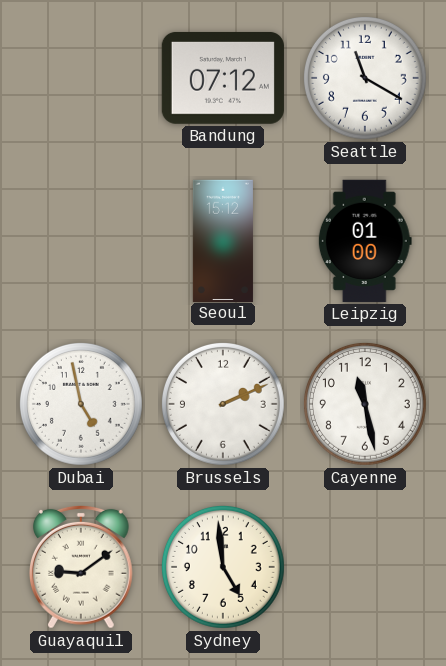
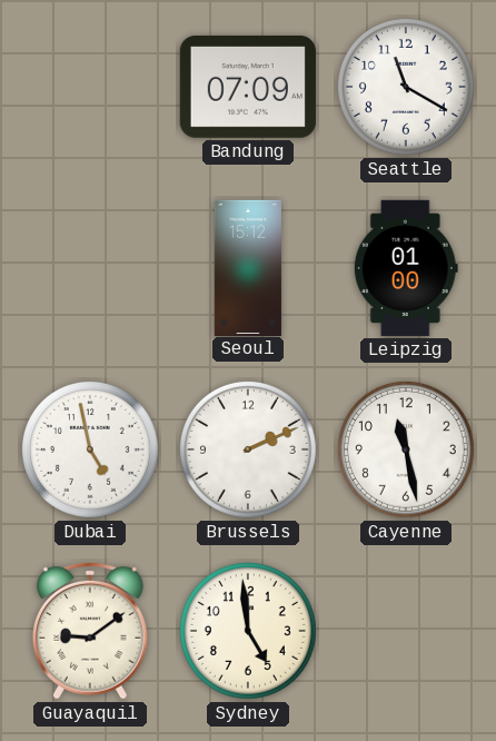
Bandung: 07:12 -> 07:09
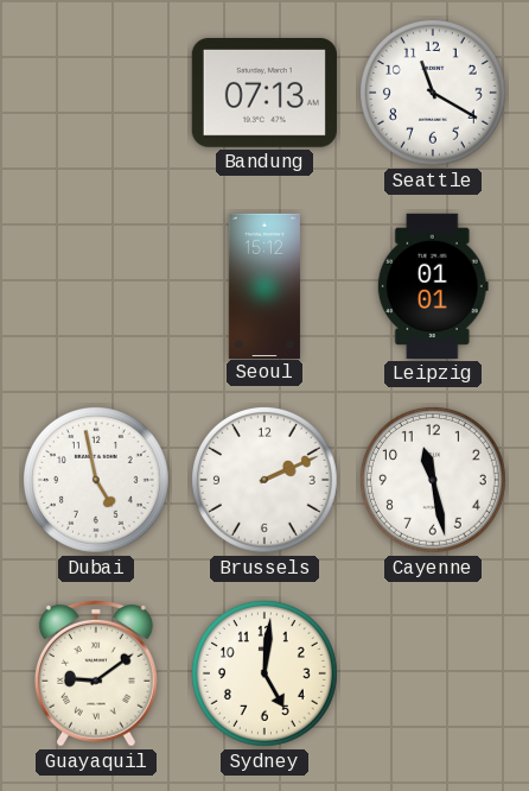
Bandung: 07:09 -> 07:13
Leipzig: 01:00 -> 01:01
Sydney: 4:59 -> 5:01
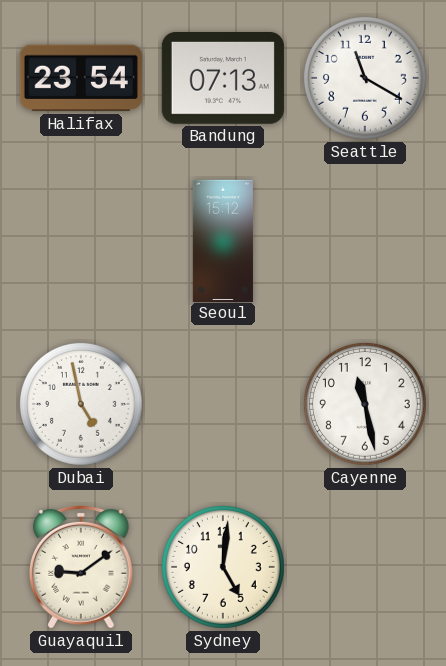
Halifax: none -> 23:54
Leipzig: 01:01 -> none
Brussels: 2:11 -> none
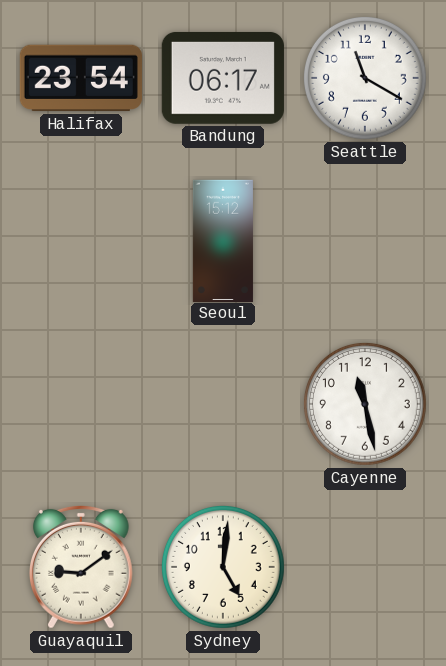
Bandung: 07:13 -> 06:17
Dubai: 4:58 -> none
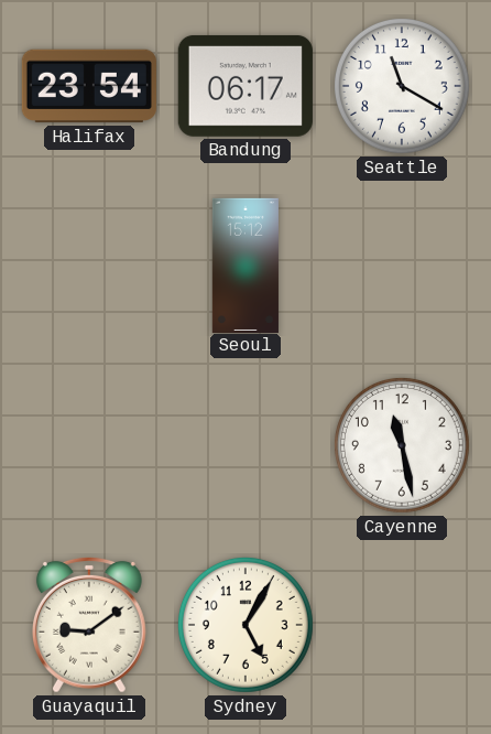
Sydney: 5:01 -> 5:05
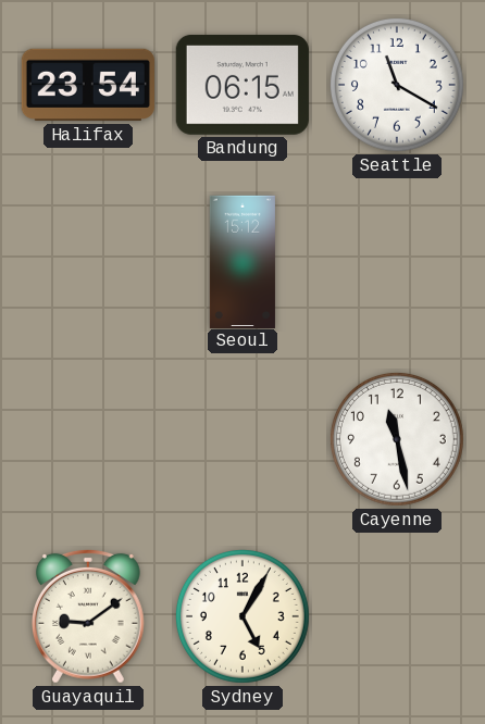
Bandung: 06:17 -> 06:15
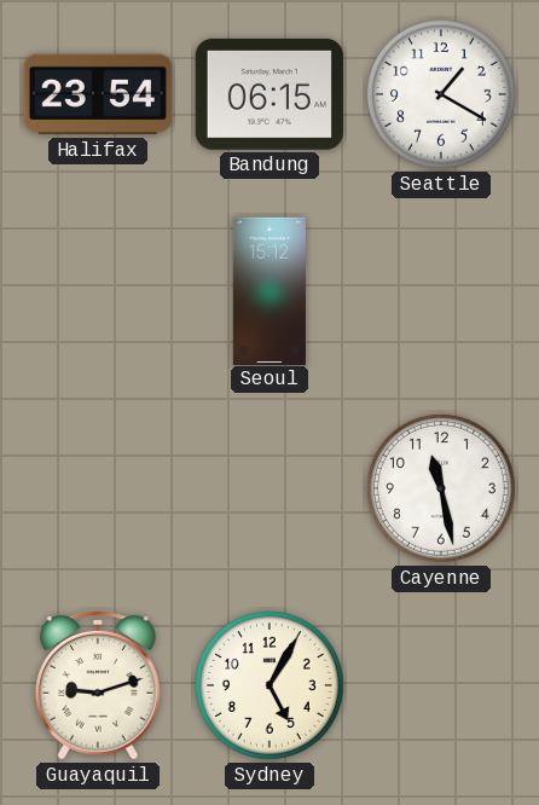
Seattle: 11:20 -> 1:20
Guayaquil: 9:09 -> 9:12
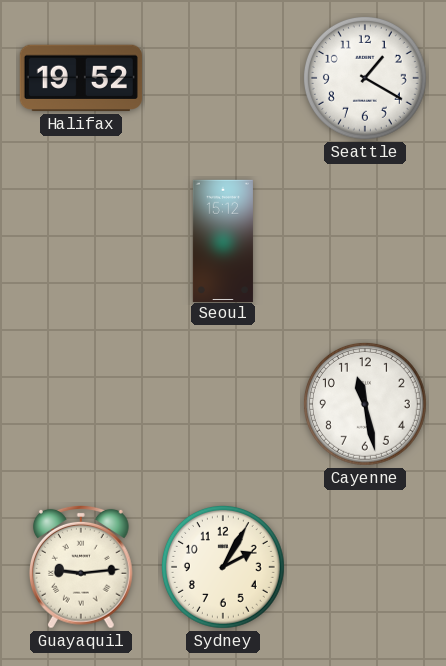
Halifax: 23:54 -> 19:52
Bandung: 06:15 -> none
Guayaquil: 9:12 -> 9:14
Sydney: 5:05 -> 2:05
